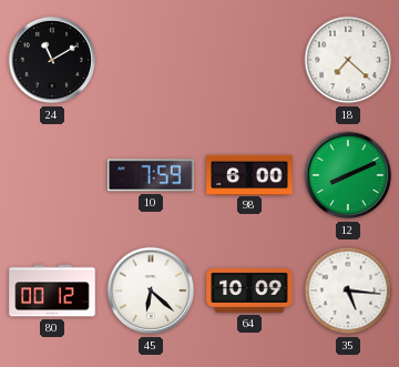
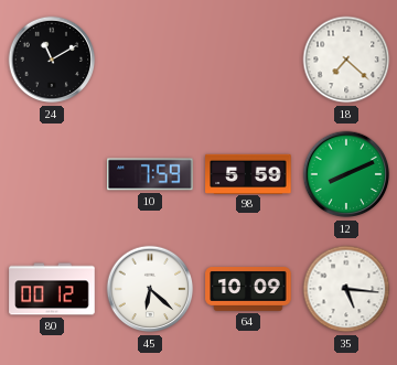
98: 6:00 -> 5:59
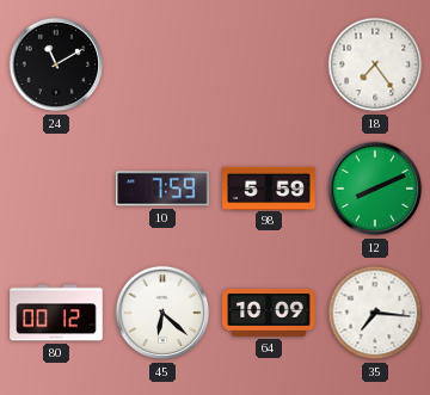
18: 7:22 -> 7:24
35: 5:16 -> 7:16
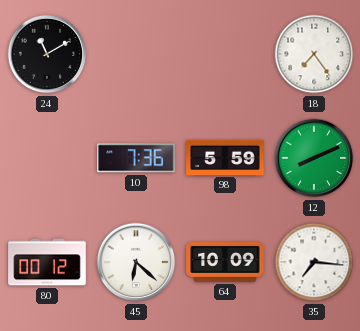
10: 7:59 -> 7:36
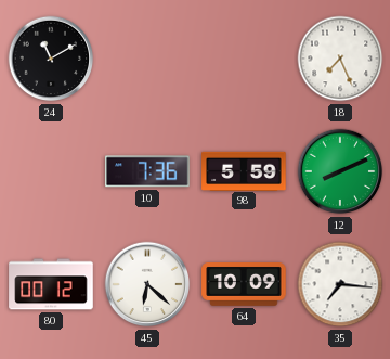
18: 7:24 -> 7:26
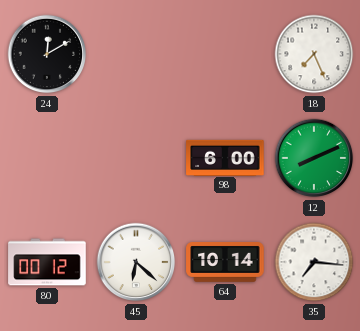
24: 11:10 -> 12:10
10: 7:36 -> none
98: 5:59 -> 6:00
64: 10:09 -> 10:14
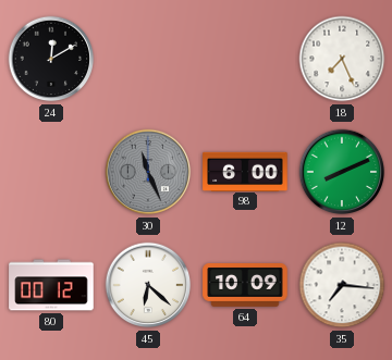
30: none -> 11:26
64: 10:14 -> 10:09
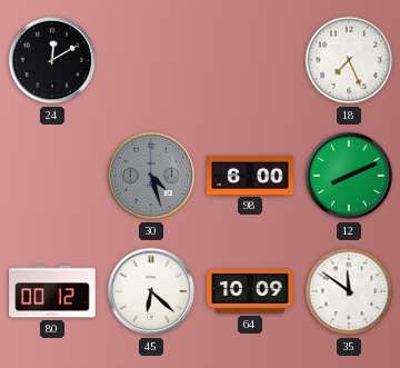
30: 11:26 -> 4:27
35: 7:16 -> 11:51
